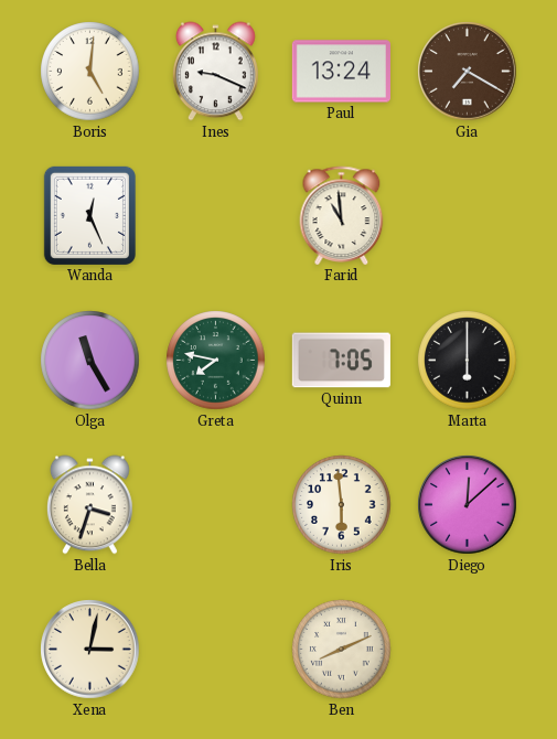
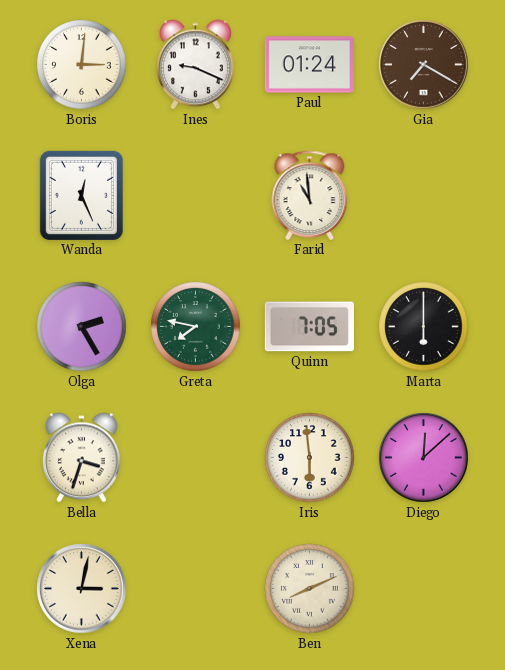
Boris: 5:01 -> 3:01
Paul: 13:24 -> 01:24
Olga: 11:25 -> 2:25
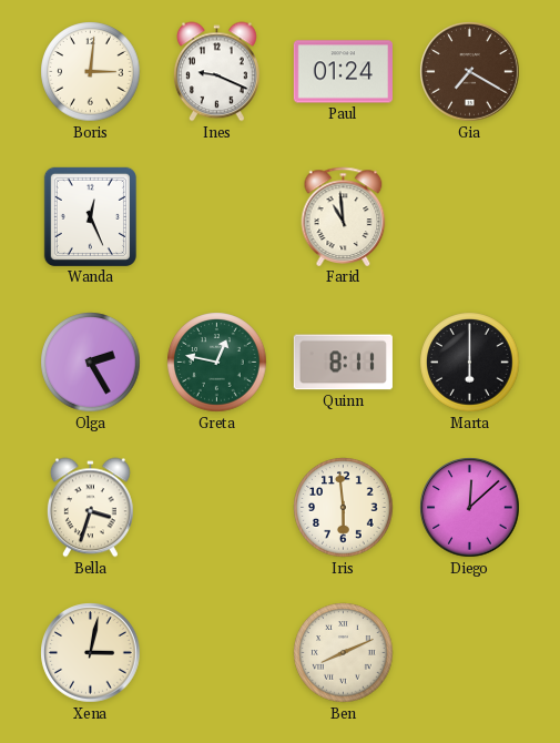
Greta: 7:47 -> 12:47
Quinn: 7:05 -> 8:11
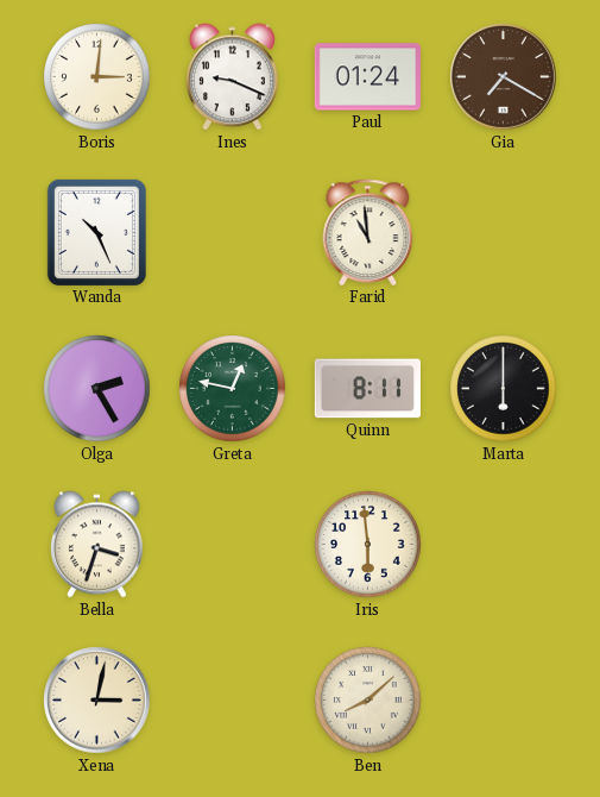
Wanda: 12:26 -> 10:26
Diego: 12:08 -> none
Ben: 8:11 -> 8:08
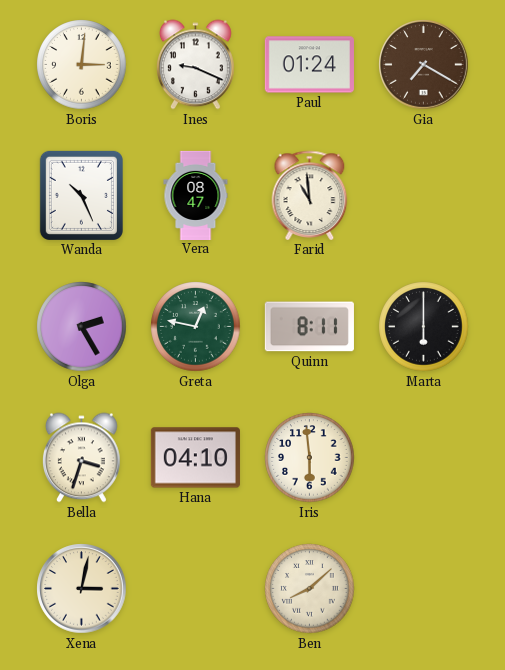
Vera: none -> 08:47
Hana: none -> 04:10
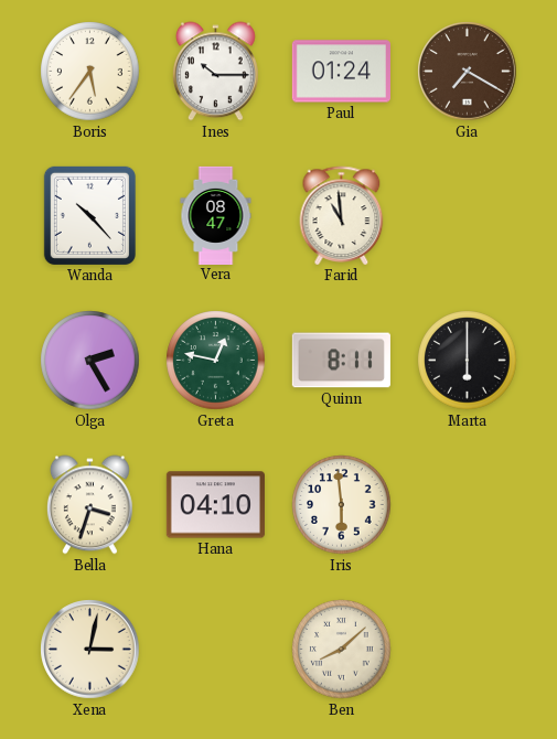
Boris: 3:01 -> 5:36
Ines: 9:19 -> 10:15
Wanda: 10:26 -> 10:23
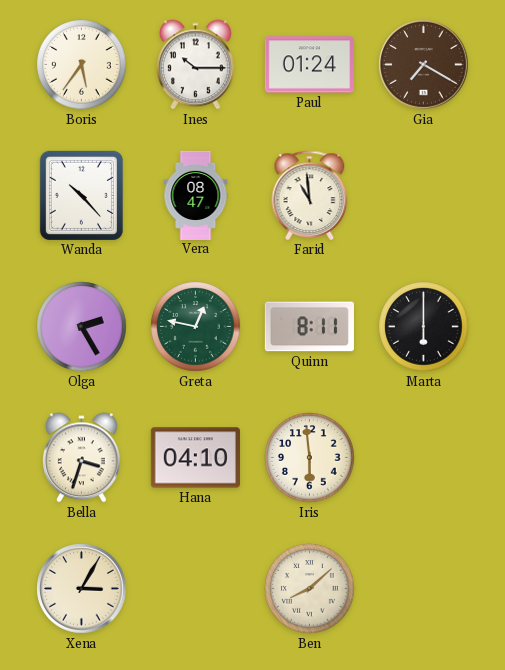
Xena: 3:02 -> 3:05
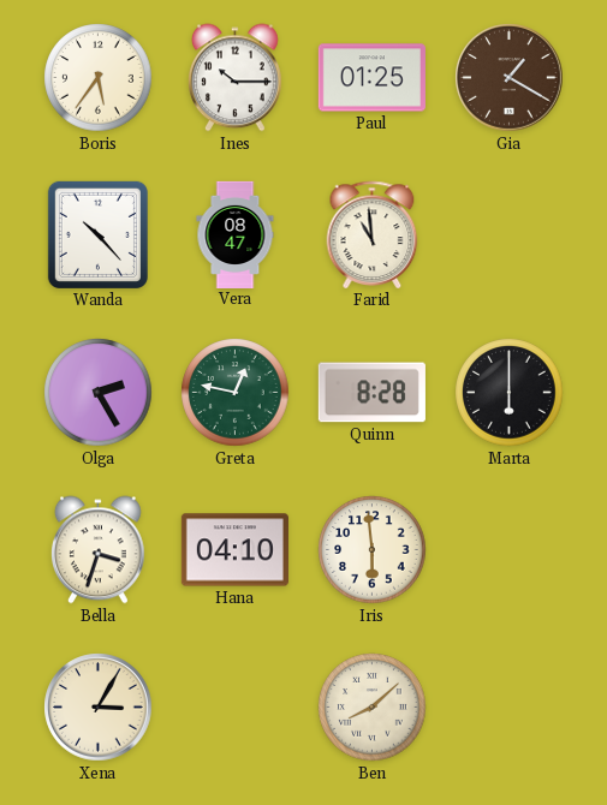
Paul: 01:24 -> 01:25
Gia: 7:20 -> 1:20
Quinn: 8:11 -> 8:28
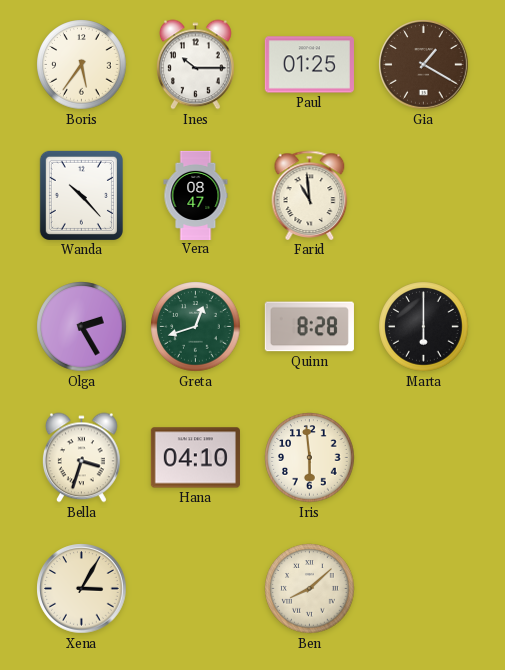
Greta: 12:47 -> 12:42
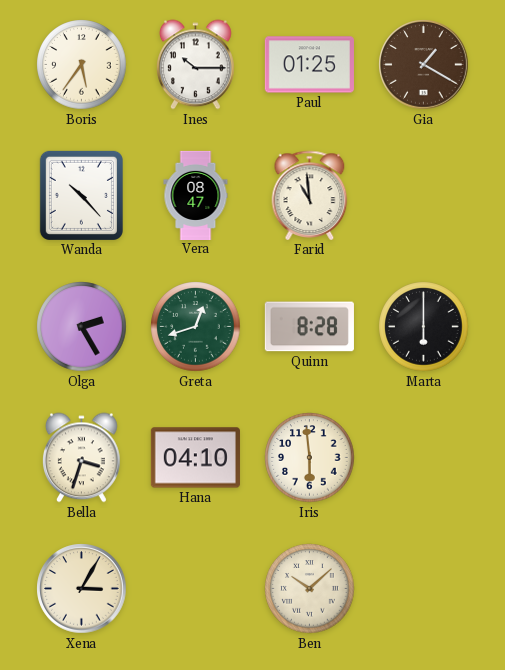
Ben: 8:08 -> 10:08
